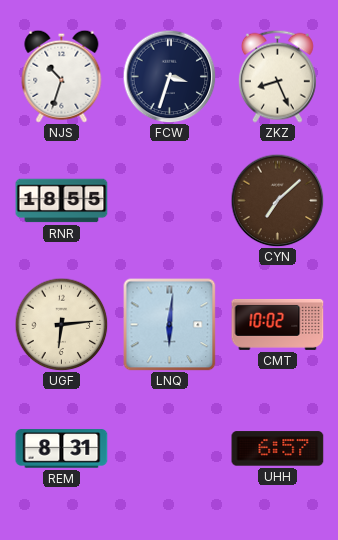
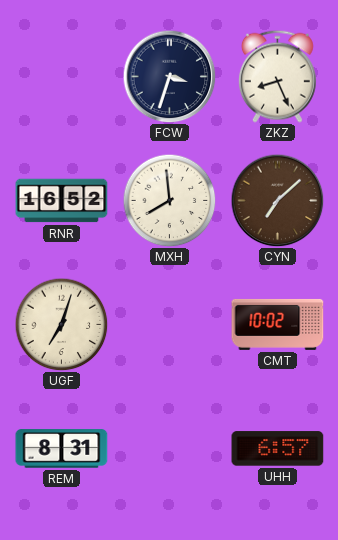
NJS: 10:33 -> none
RNR: 18:55 -> 16:52
MXH: none -> 7:59
UGF: 6:14 -> 7:03
LNQ: 6:01 -> none
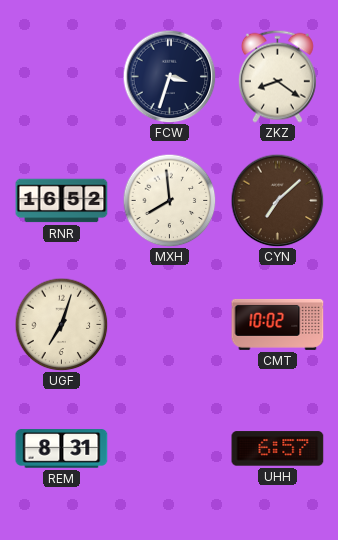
ZKZ: 8:26 -> 8:21
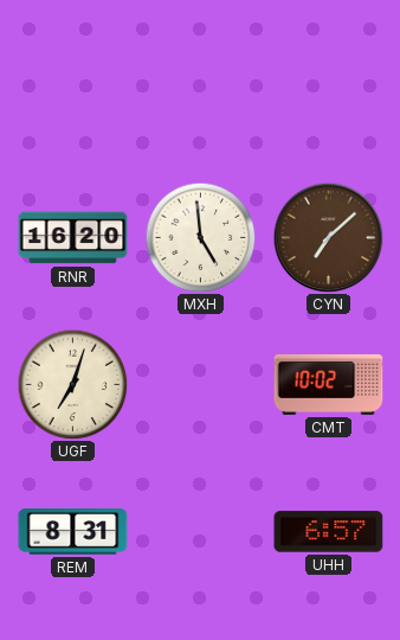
FCW: 3:33 -> none
ZKZ: 8:21 -> none
RNR: 16:52 -> 16:20
MXH: 7:59 -> 4:59
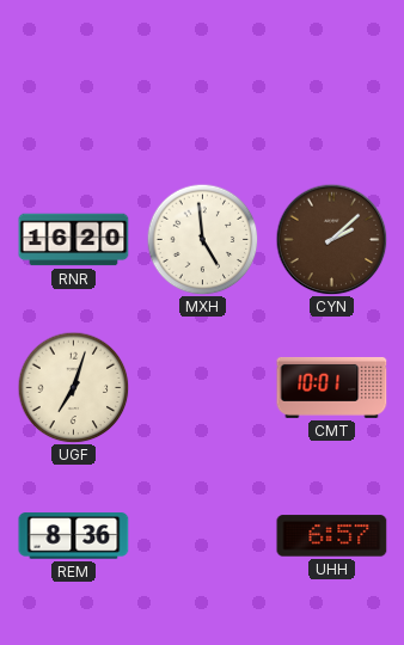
CYN: 7:08 -> 2:08
CMT: 10:02 -> 10:01
REM: 8:31 -> 8:36
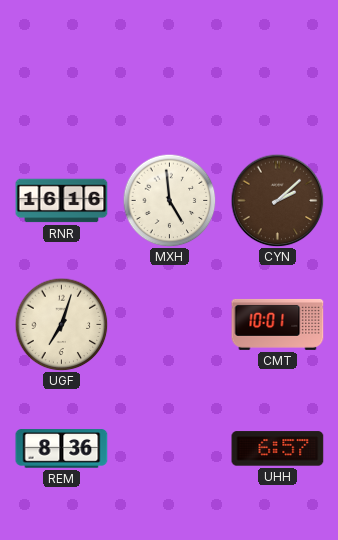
RNR: 16:20 -> 16:16
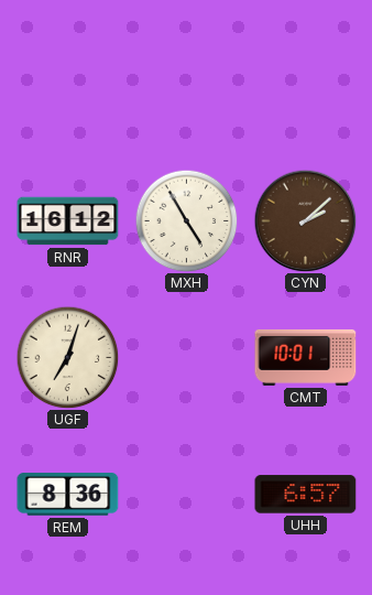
RNR: 16:16 -> 16:12
MXH: 4:59 -> 4:55
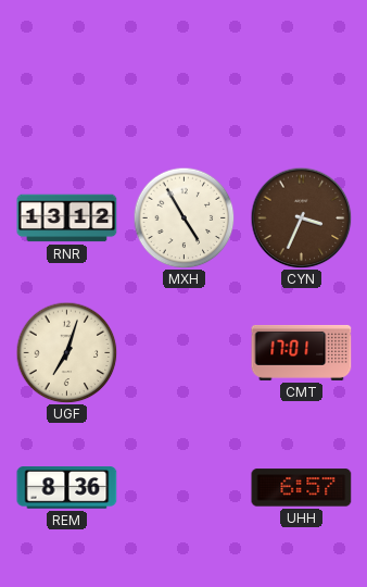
RNR: 16:12 -> 13:12
CYN: 2:08 -> 3:34
CMT: 10:01 -> 17:01
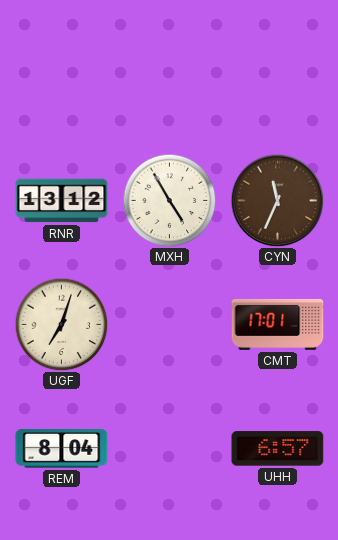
CYN: 3:34 -> 11:34
REM: 8:36 -> 8:04
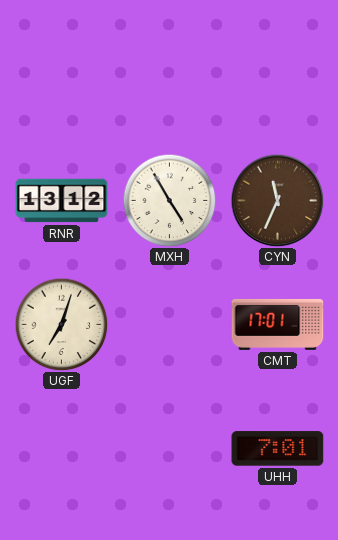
REM: 8:04 -> none
UHH: 6:57 -> 7:01
